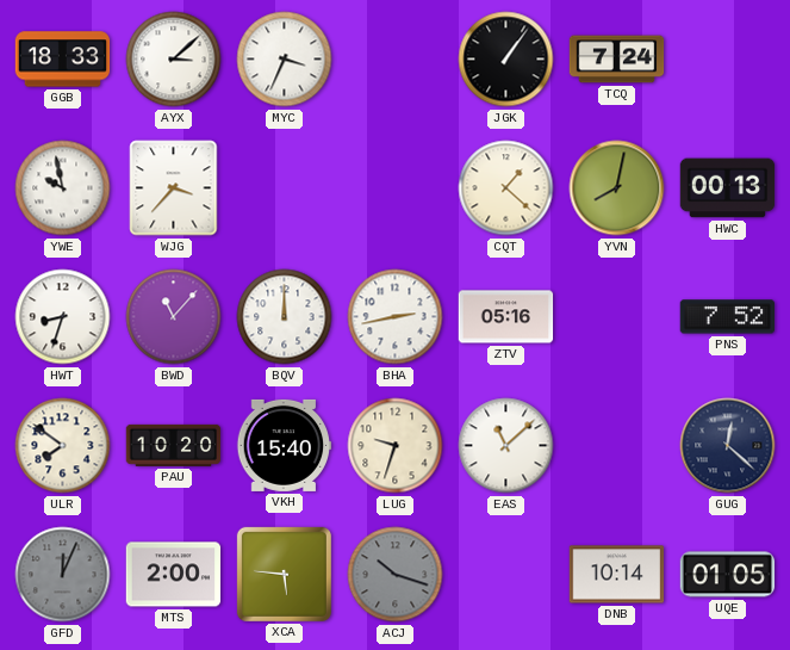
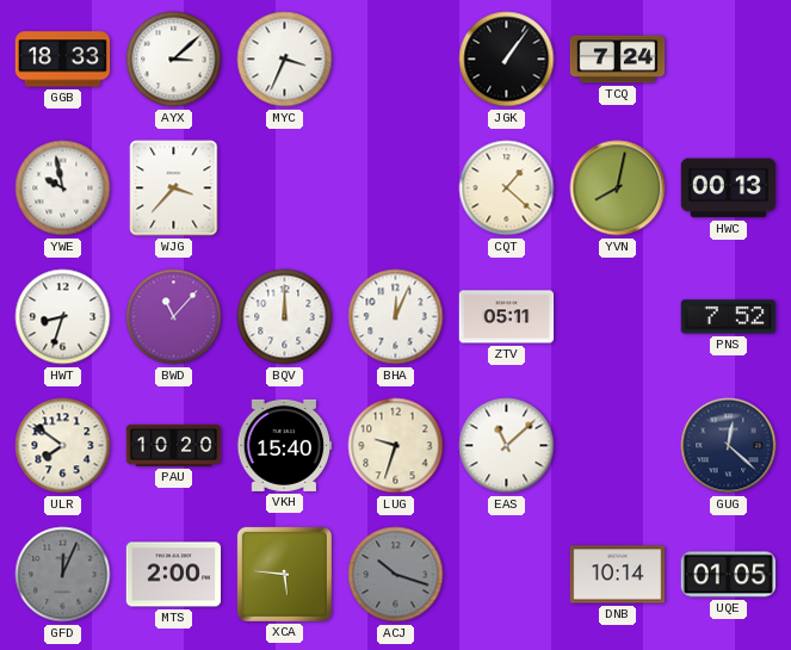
BHA: 2:43 -> 12:04
ZTV: 05:16 -> 05:11
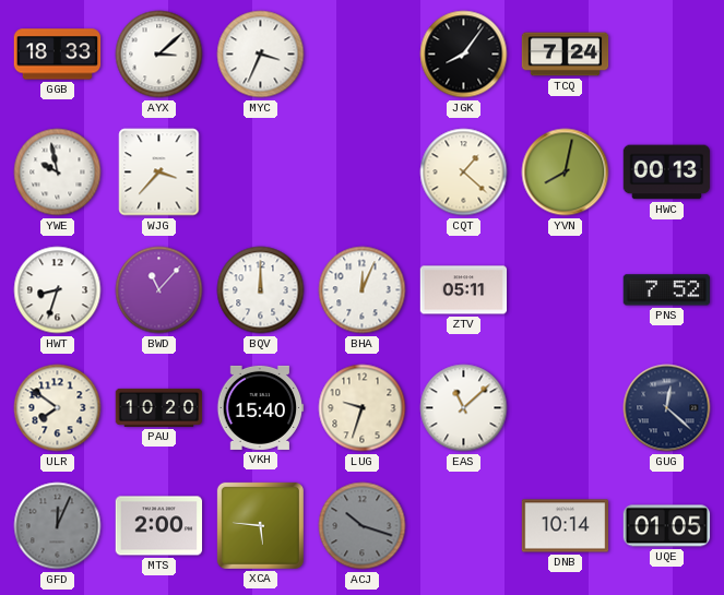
JGK: 1:06 -> 8:06
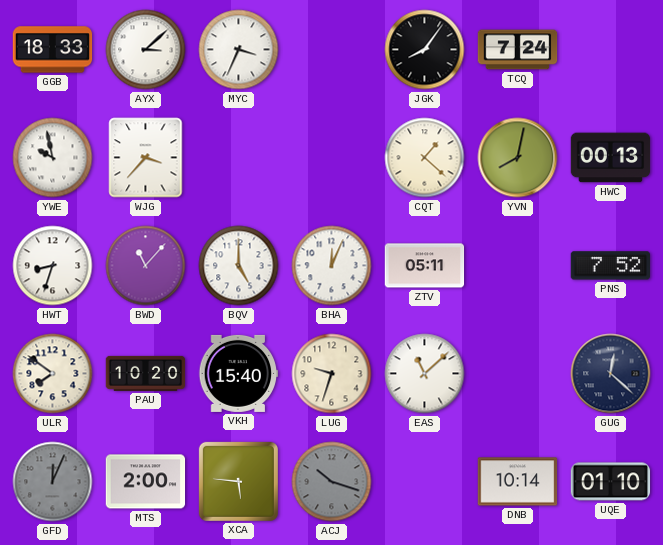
BQV: 12:00 -> 5:00
UQE: 01:05 -> 01:10
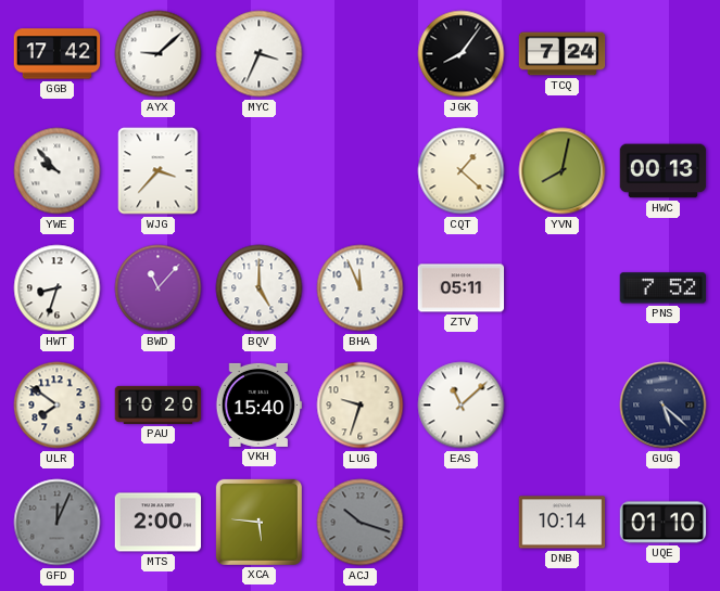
GGB: 18:33 -> 17:42
AYX: 3:08 -> 9:08
YWE: 9:58 -> 9:53
BHA: 12:04 -> 11:56
GUG: 12:22 -> 5:22
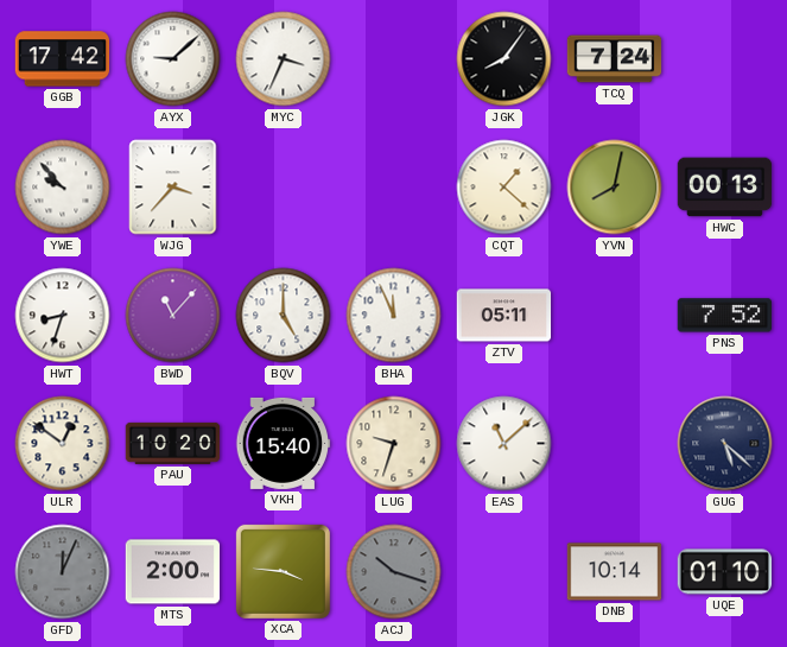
ULR: 7:51 -> 12:51
XCA: 5:46 -> 3:46
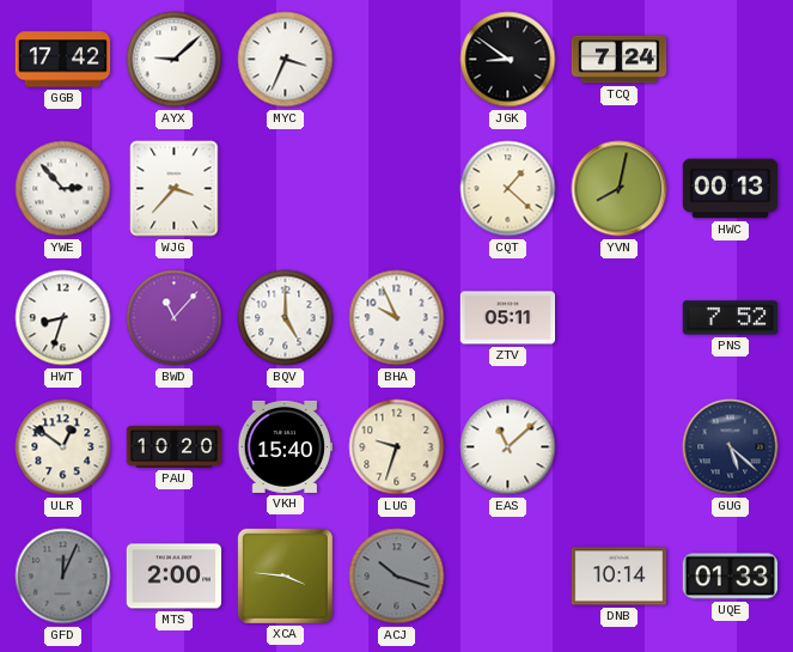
JGK: 8:06 -> 8:51
YWE: 9:53 -> 2:53
BHA: 11:56 -> 9:56
UQE: 01:10 -> 01:33
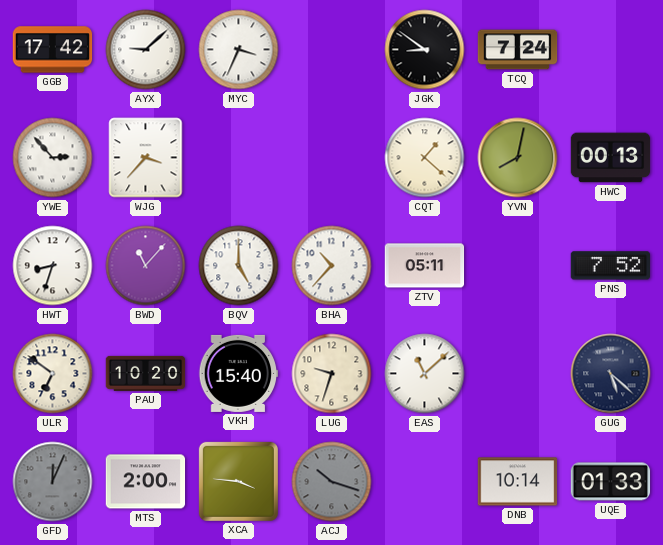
BHA: 9:56 -> 10:37
ULR: 12:51 -> 6:51
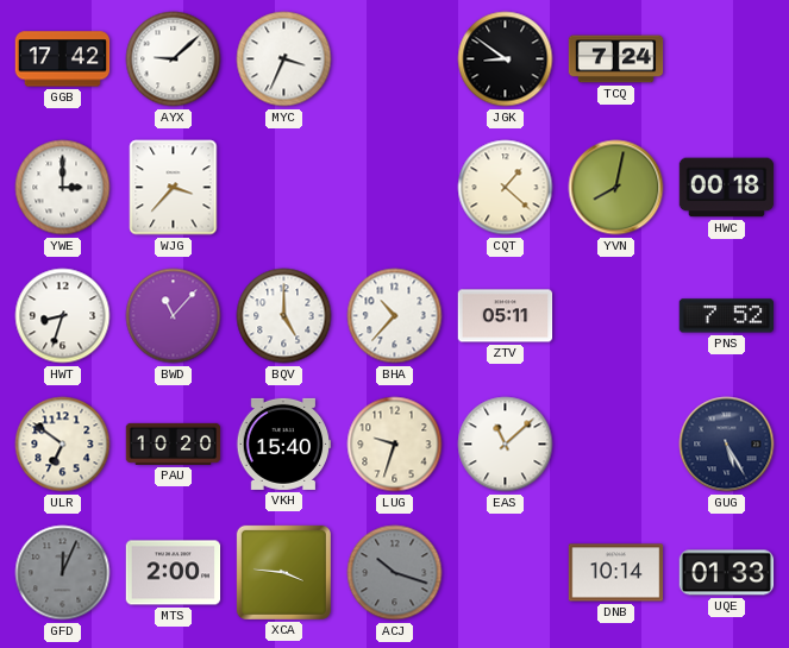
YWE: 2:53 -> 3:00
HWC: 00:13 -> 00:18
GUG: 5:22 -> 5:25
